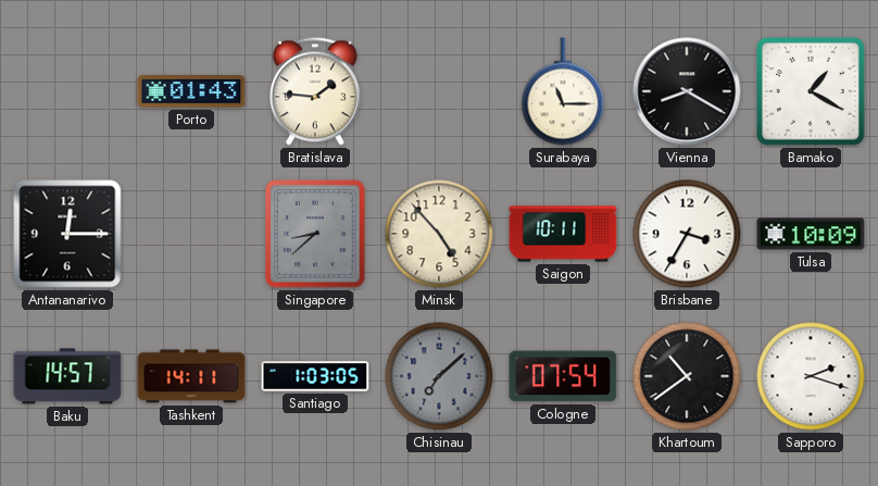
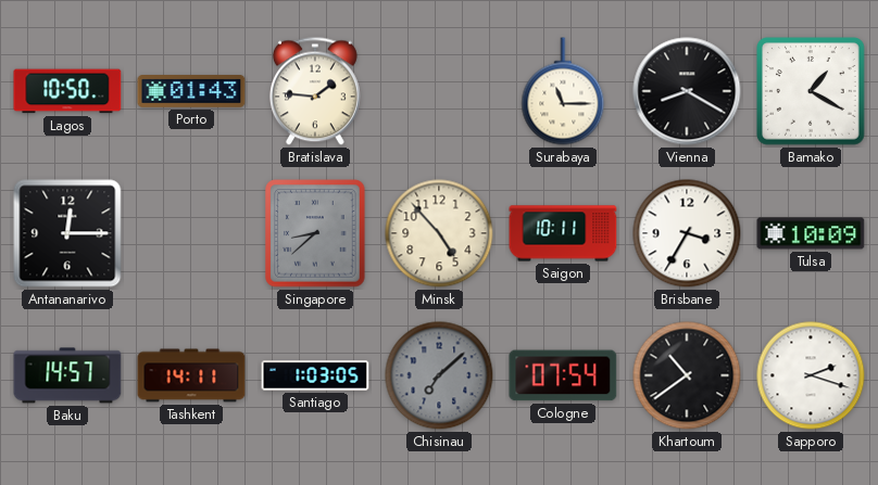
Lagos: none -> 10:50
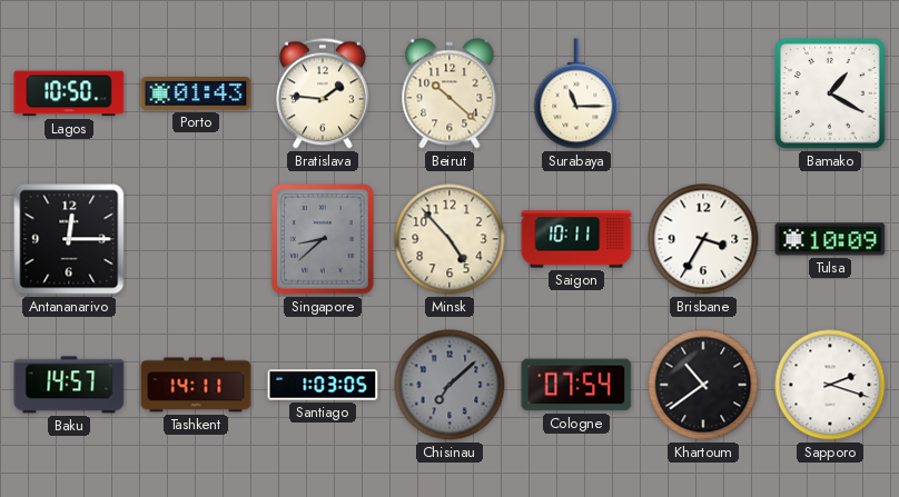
Beirut: none -> 10:22
Vienna: 8:20 -> none
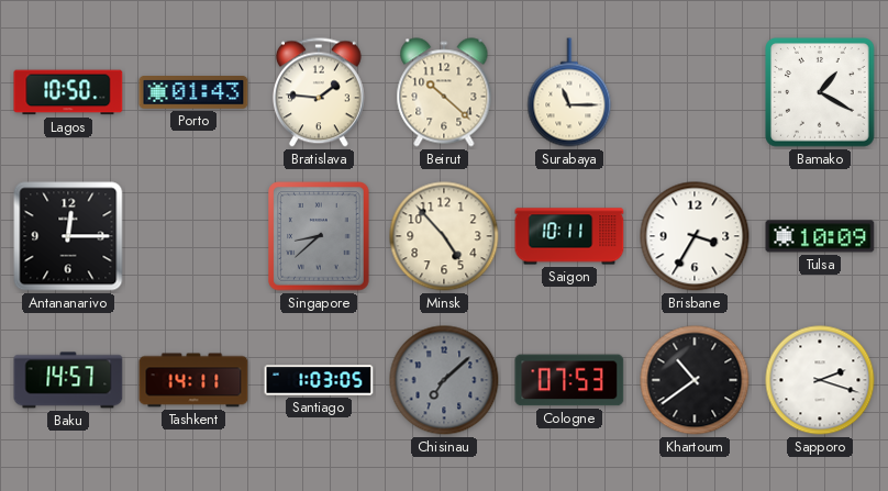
Cologne: 07:54 -> 07:53
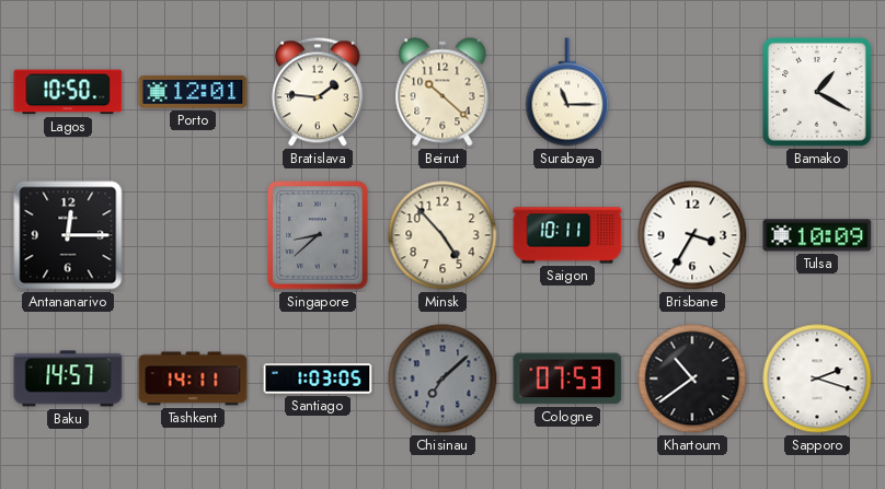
Porto: 01:43 -> 12:01
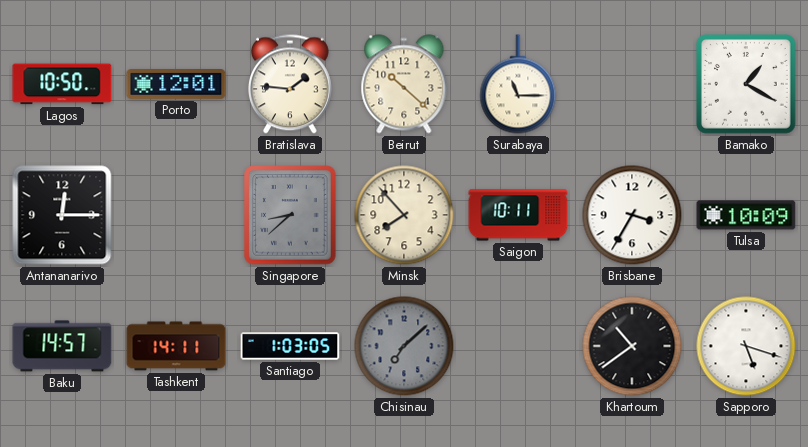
Minsk: 4:53 -> 7:53
Cologne: 07:53 -> none
Sapporo: 2:18 -> 5:18
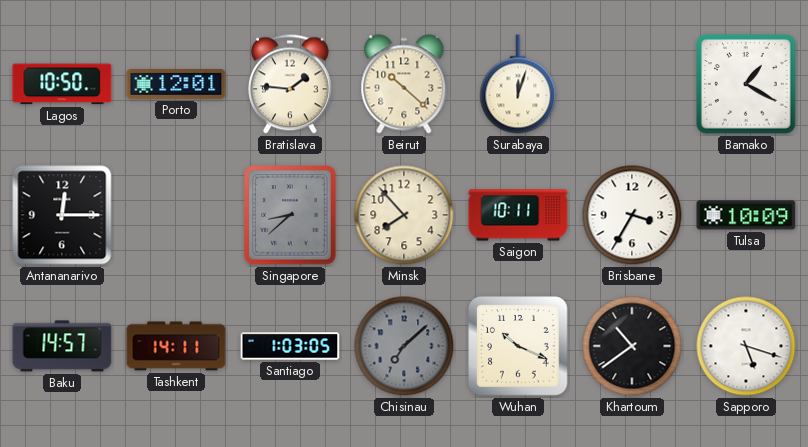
Surabaya: 11:15 -> 12:03
Wuhan: none -> 10:19
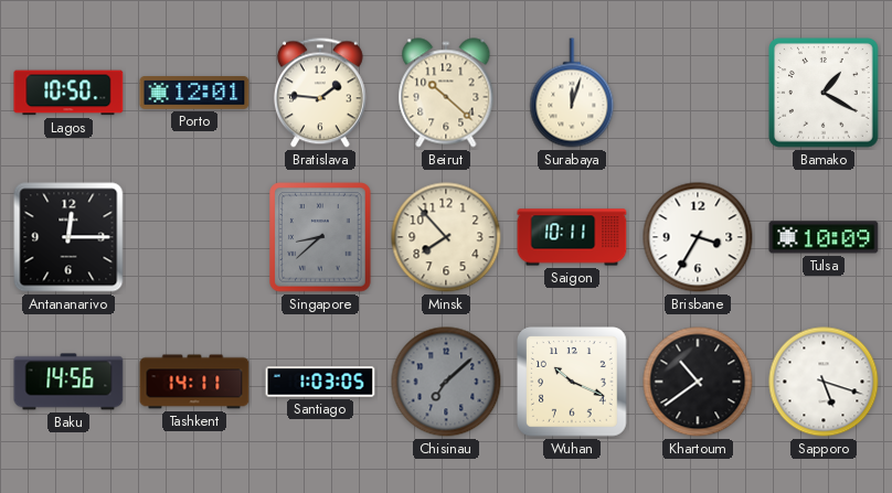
Baku: 14:57 -> 14:56
